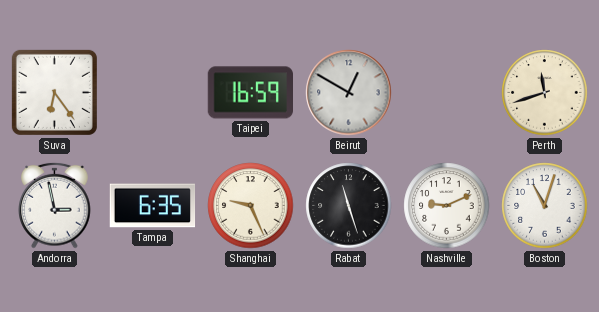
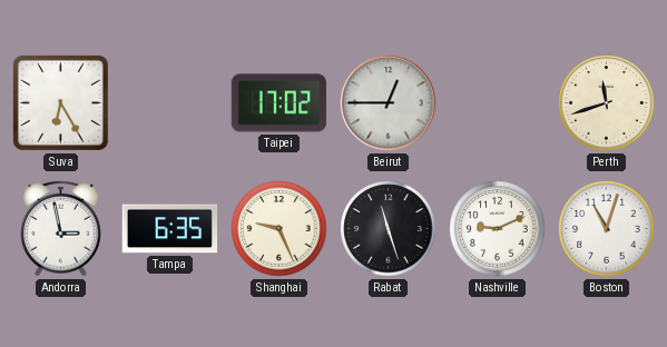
Suva: 6:24 -> 6:25
Taipei: 16:59 -> 17:02
Beirut: 12:50 -> 12:45
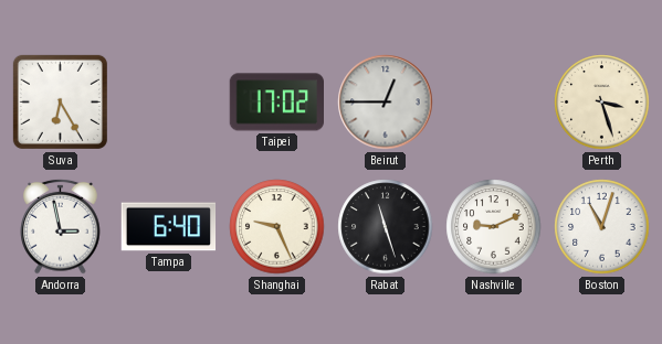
Perth: 11:42 -> 3:27
Tampa: 6:35 -> 6:40
